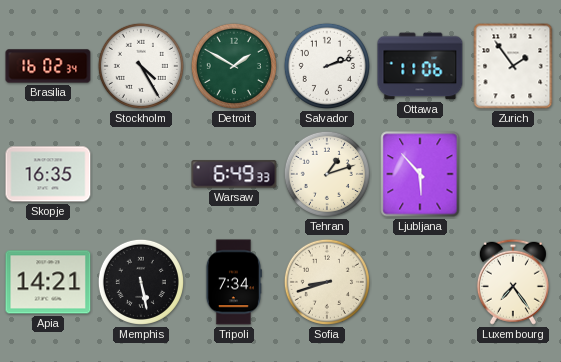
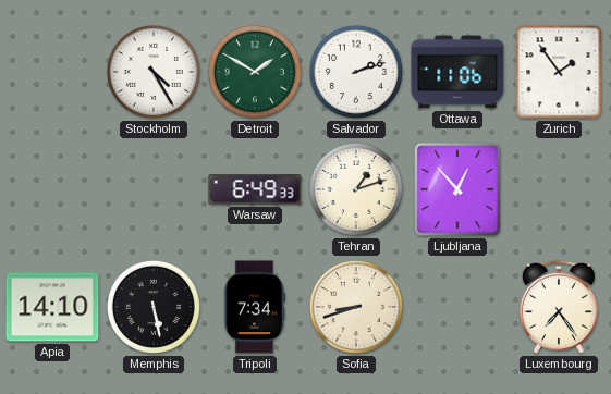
Brasilia: 16:02 -> none
Skopje: 16:35 -> none
Ljubljana: 5:53 -> 12:53
Apia: 14:21 -> 14:10
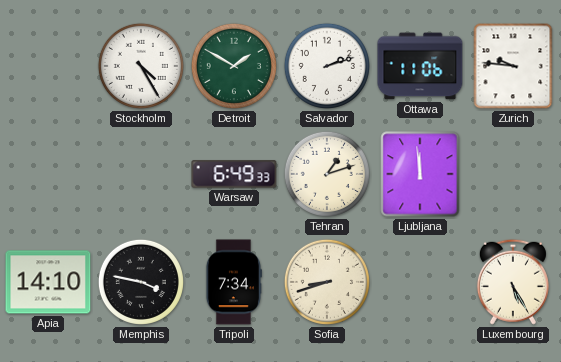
Zurich: 1:54 -> 9:46
Ljubljana: 12:53 -> 11:59
Memphis: 5:28 -> 3:47
Luxembourg: 7:24 -> 5:25
